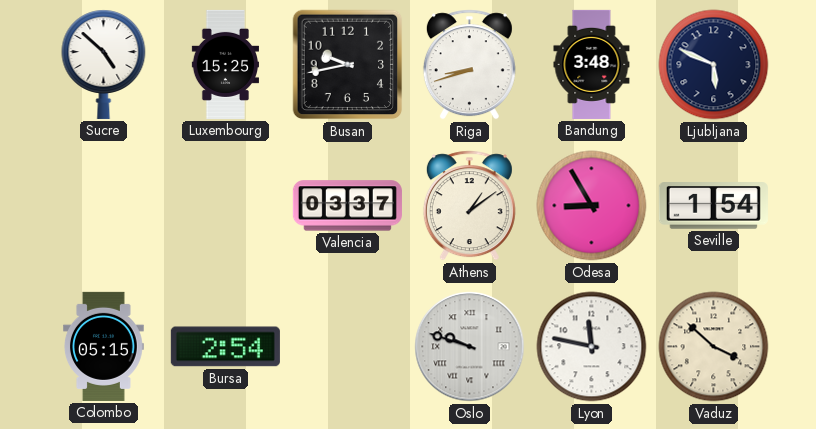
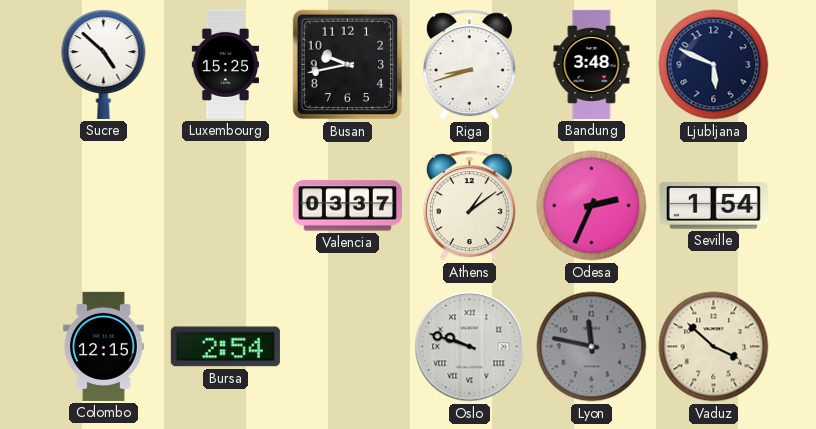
Odesa: 8:55 -> 2:34
Colombo: 05:15 -> 12:15
Lyon dial: white -> grey
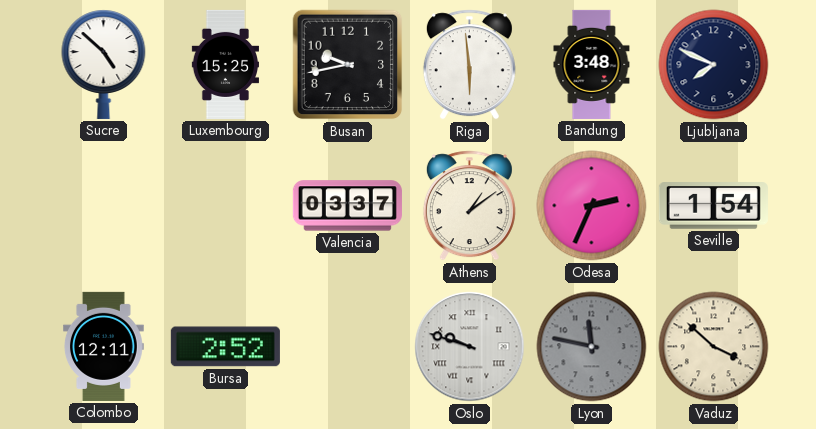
Riga: 8:42 -> 5:59
Ljubljana: 5:49 -> 7:49
Colombo: 12:15 -> 12:11
Bursa: 2:54 -> 2:52
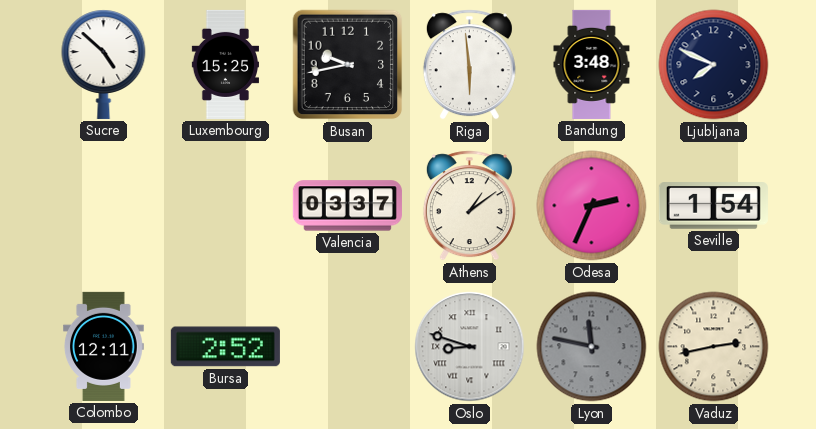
Oslo: 9:48 -> 8:48
Vaduz: 3:52 -> 2:43
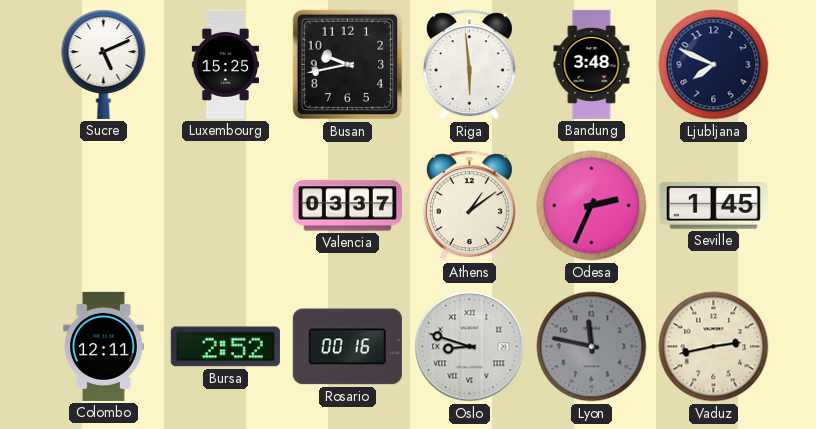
Sucre: 4:52 -> 5:11
Seville: 1:54 -> 1:45
Rosario: none -> 00:16
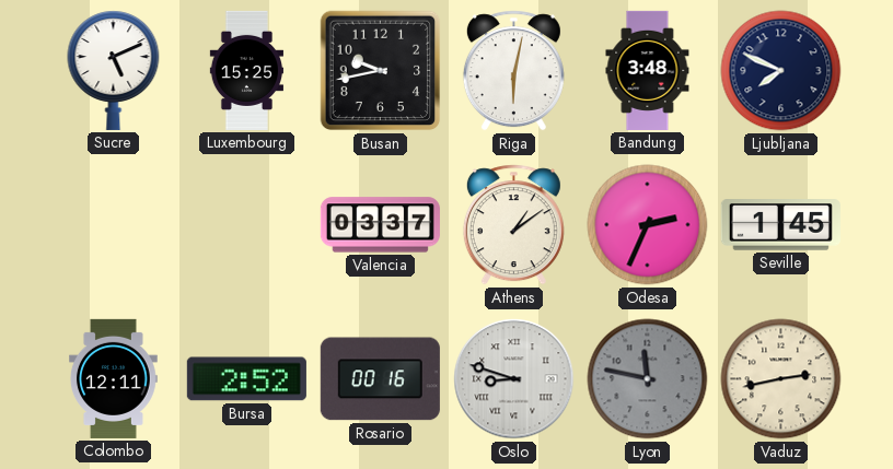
Riga: 5:59 -> 6:02
